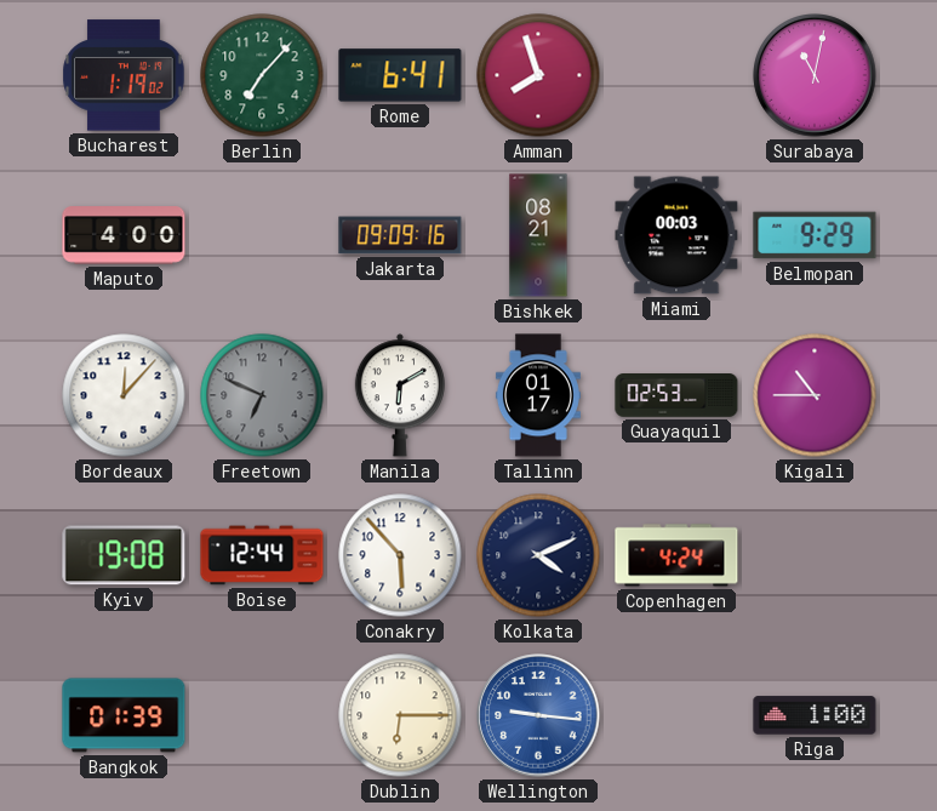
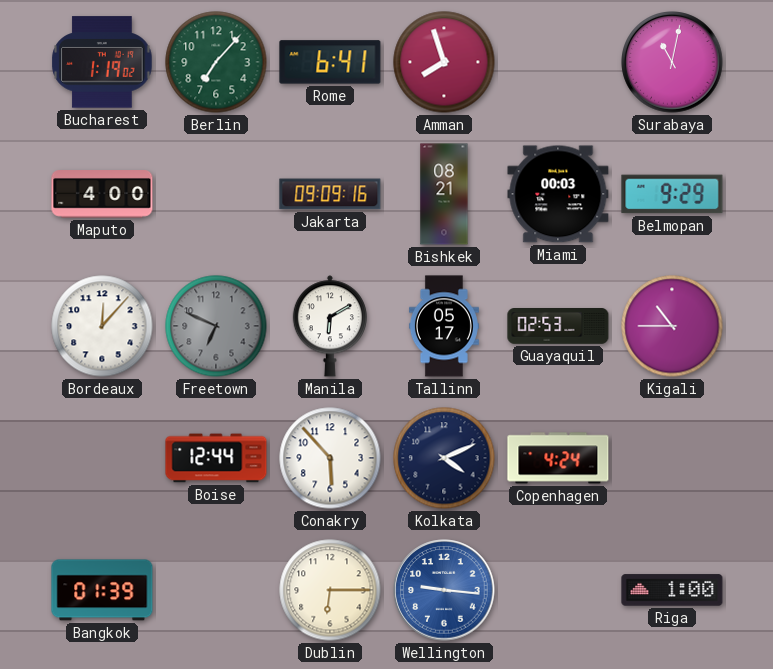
Tallinn: 01:17 -> 05:17
Kyiv: 19:08 -> none
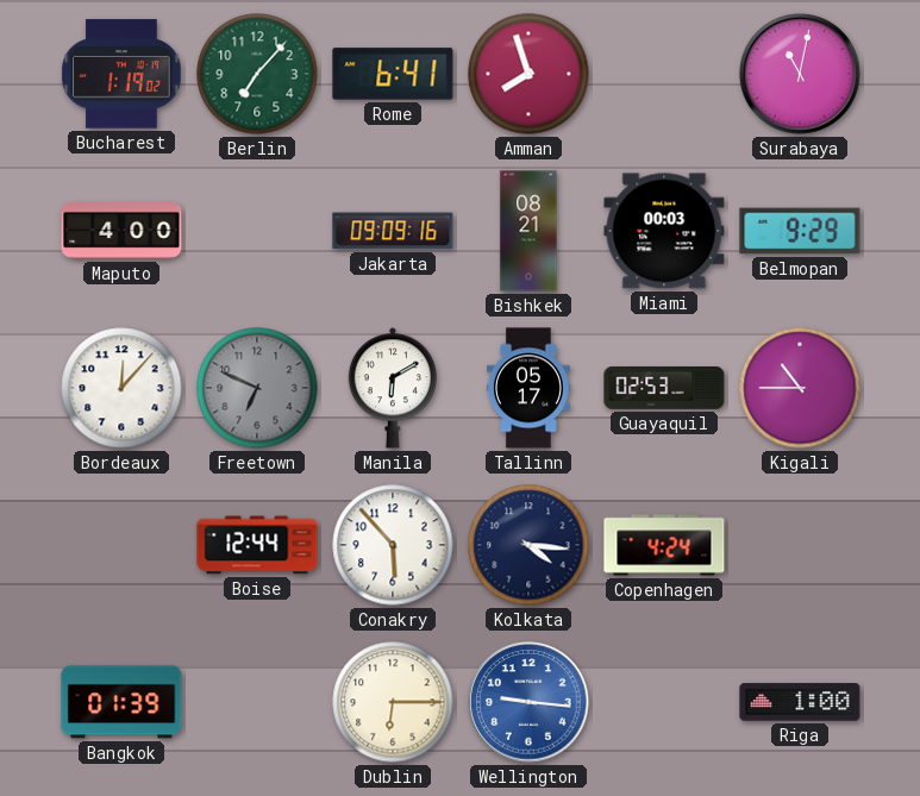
Kolkata: 4:11 -> 4:16
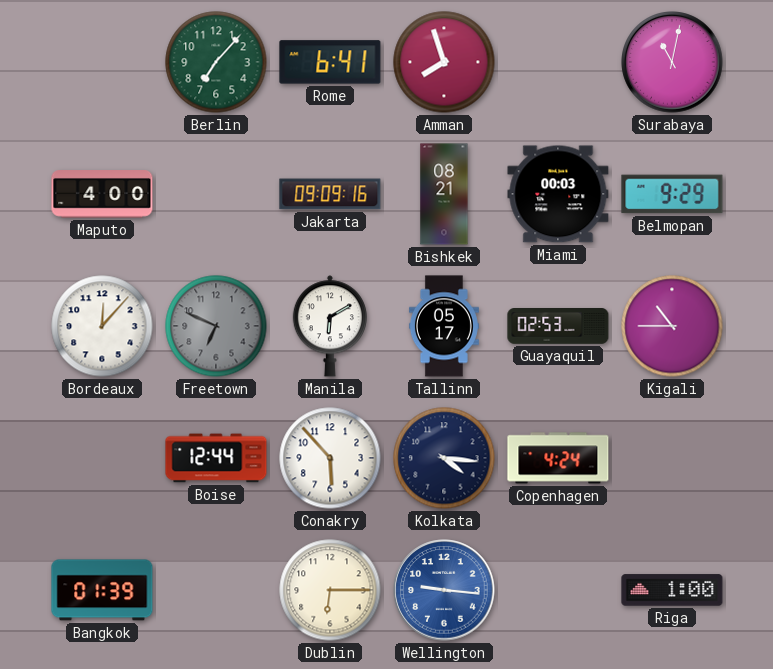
Bucharest: 1:19 -> none
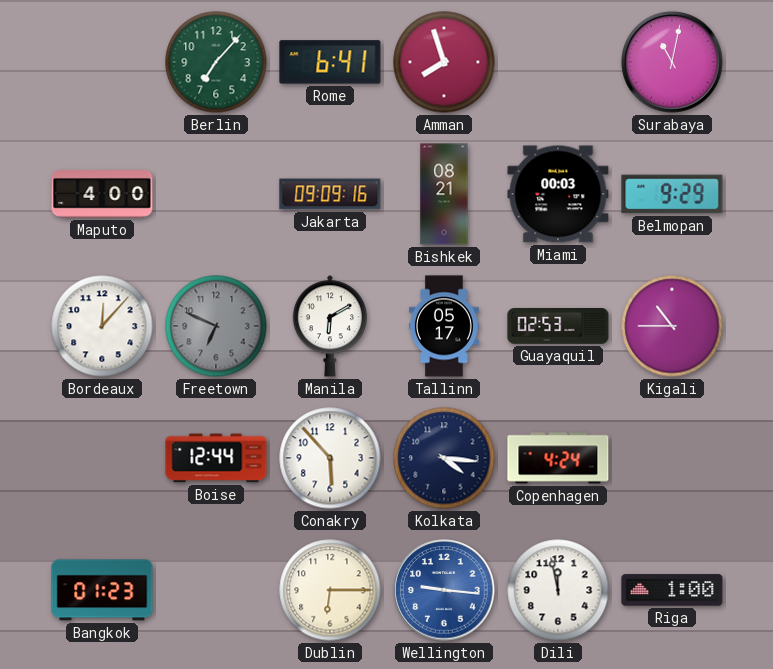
Bangkok: 01:39 -> 01:23
Dili: none -> 11:58
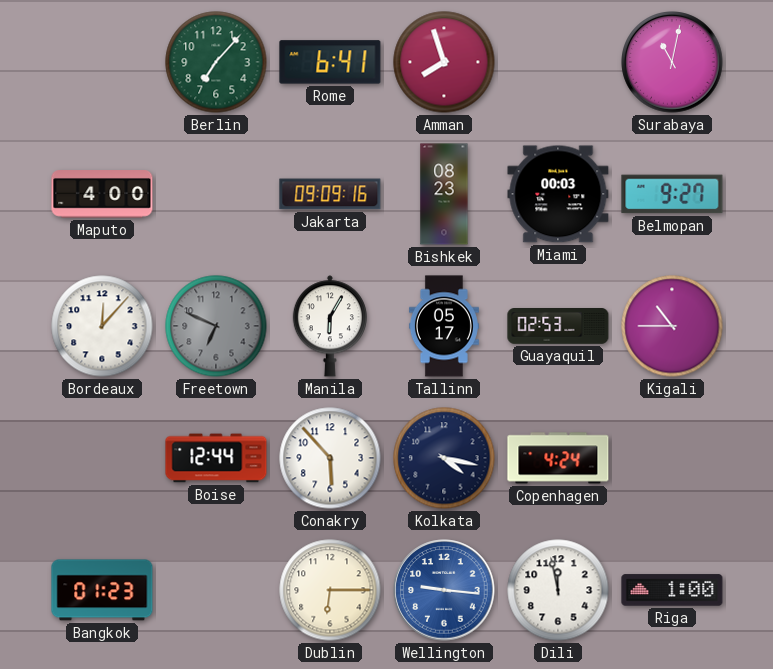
Bishkek: 08:21 -> 08:23
Belmopan: 9:29 -> 9:27
Manila: 6:10 -> 6:05
Kolkata: 4:16 -> 4:17
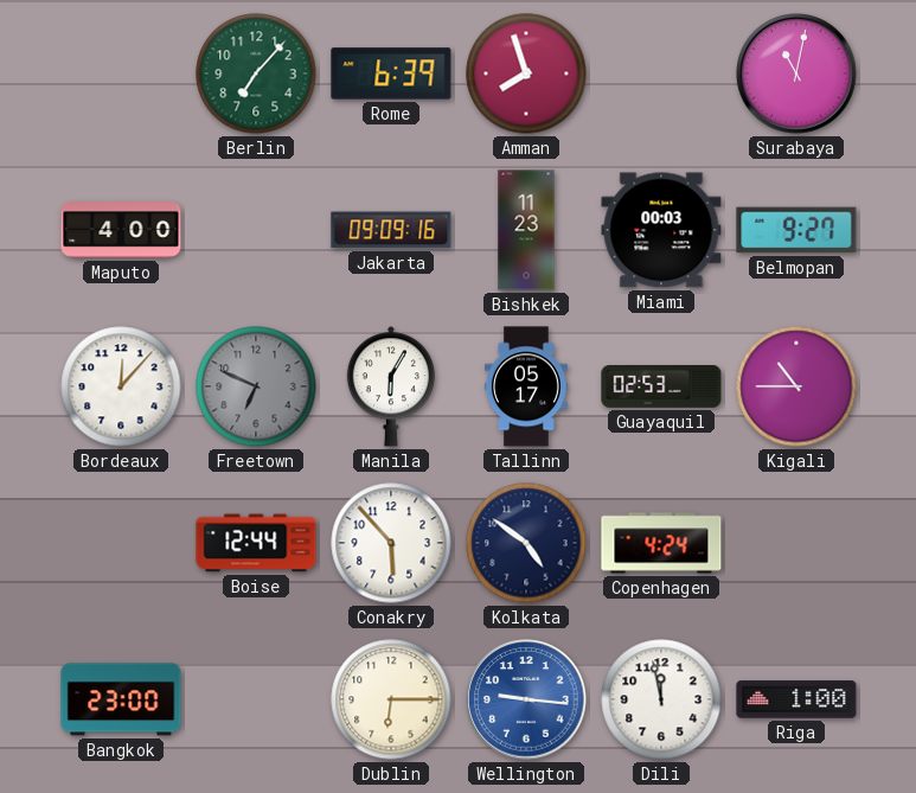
Rome: 6:41 -> 6:39
Bishkek: 08:23 -> 11:23
Kolkata: 4:17 -> 4:51
Bangkok: 01:23 -> 23:00
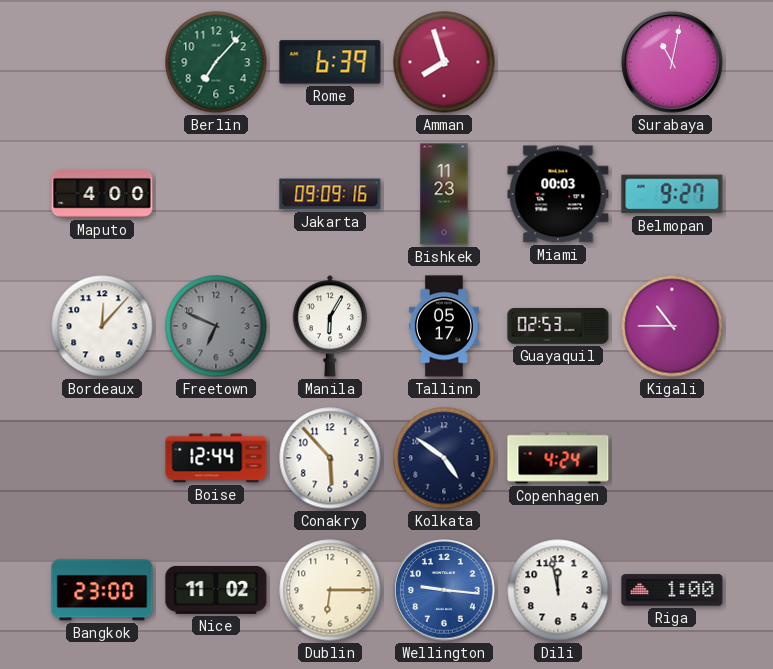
Nice: none -> 11:02
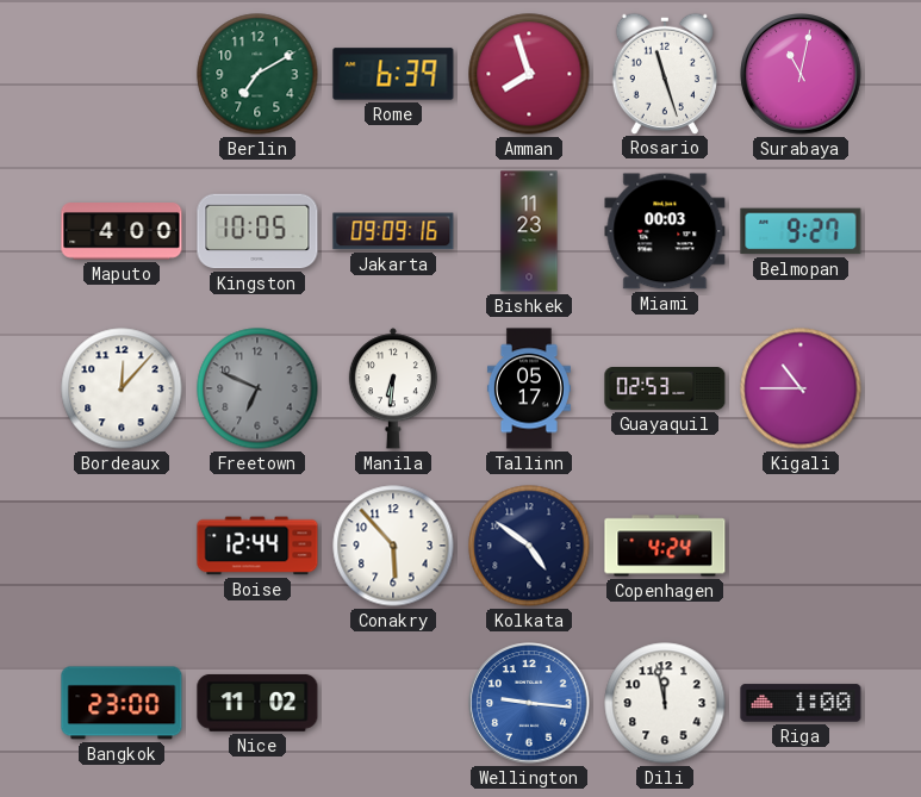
Berlin: 7:07 -> 7:10
Rosario: none -> 11:27
Kingston: none -> 10:05
Manila: 6:05 -> 6:31
Dublin: 6:15 -> none
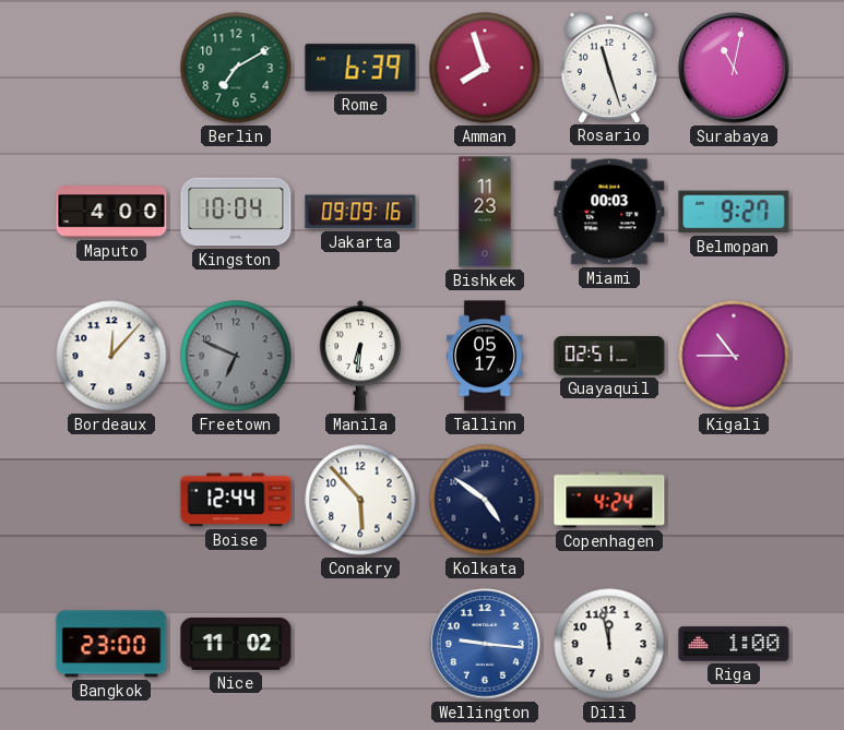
Kingston: 10:05 -> 10:04
Guayaquil: 02:53 -> 02:51
